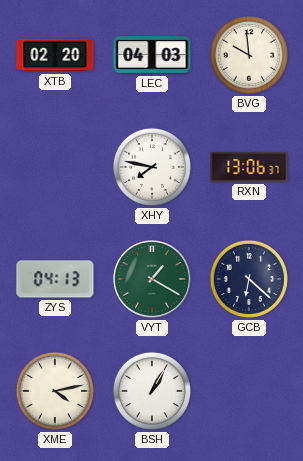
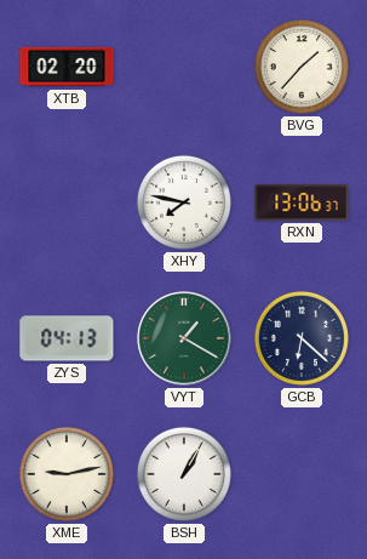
LEC: 04:03 -> none
BVG: 9:59 -> 1:37
XME: 4:13 -> 9:13
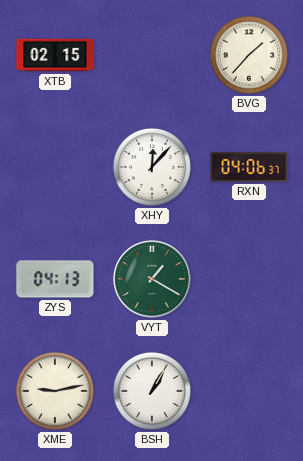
XTB: 02:20 -> 02:15
XHY: 7:47 -> 12:07
RXN: 13:06 -> 04:06
GCB: 6:22 -> none
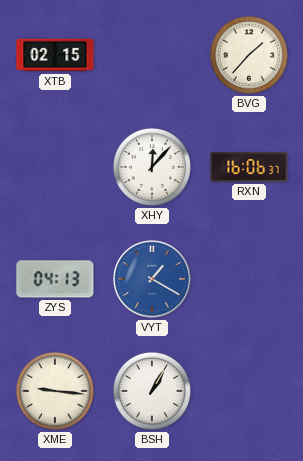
RXN: 04:06 -> 16:06
VYT dial: green -> blue
XME: 9:13 -> 9:16
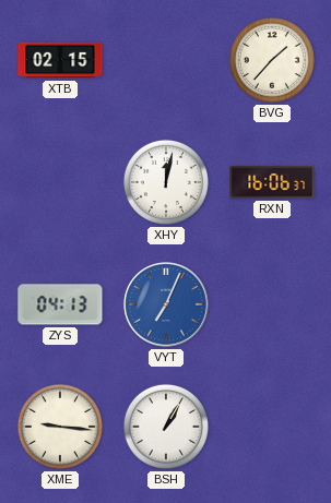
XHY: 12:07 -> 12:02
VYT: 1:20 -> 7:04
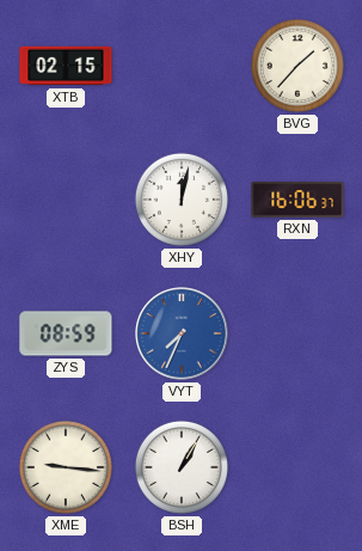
ZYS: 04:13 -> 08:59
VYT: 7:04 -> 7:34
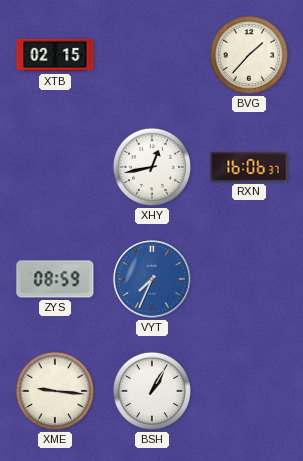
XHY: 12:02 -> 12:43
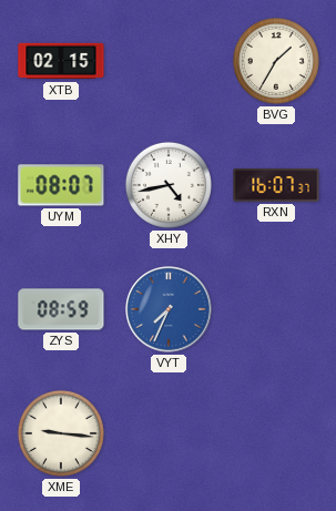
BVG: 1:37 -> 1:35
UYM: none -> 08:07
XHY: 12:43 -> 4:43
RXN: 16:06 -> 16:07
BSH: 1:05 -> none
